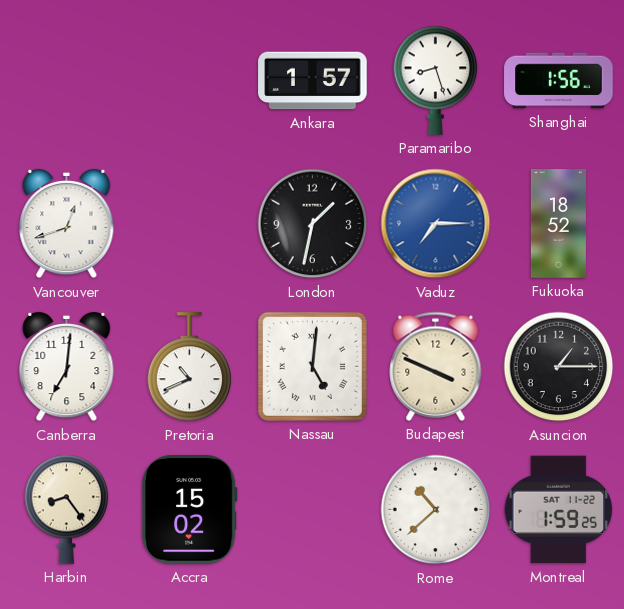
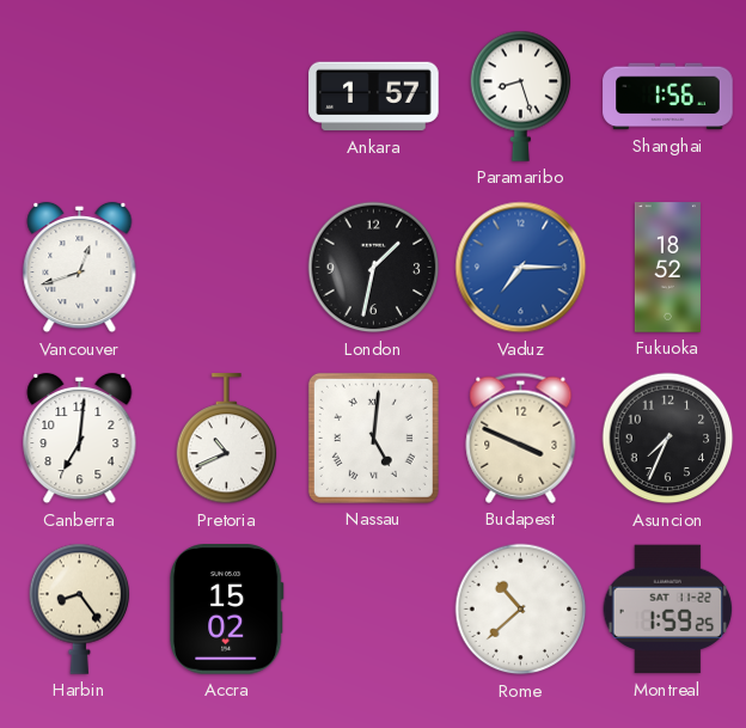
Asuncion: 1:15 -> 7:34
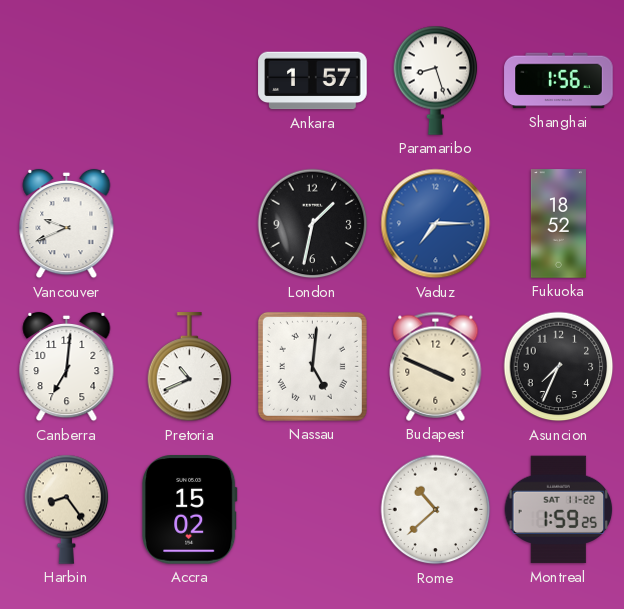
Vancouver: 12:42 -> 9:41
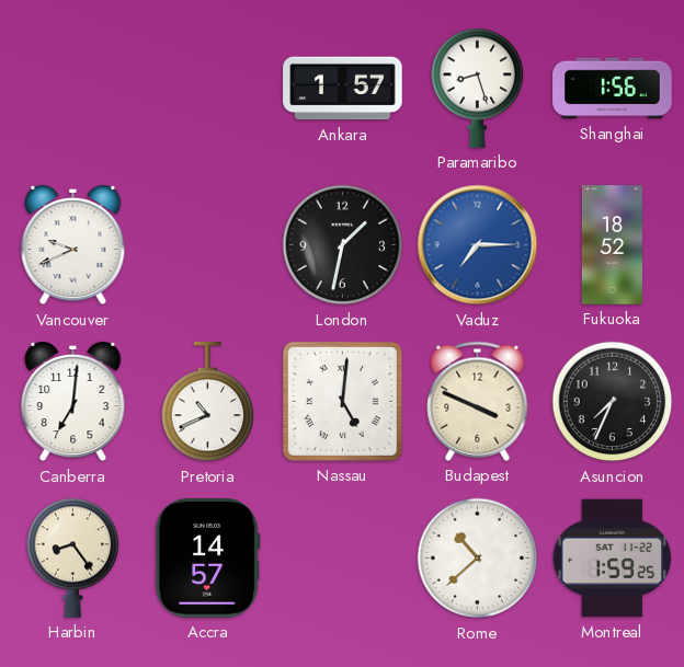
Accra: 15:02 -> 14:57
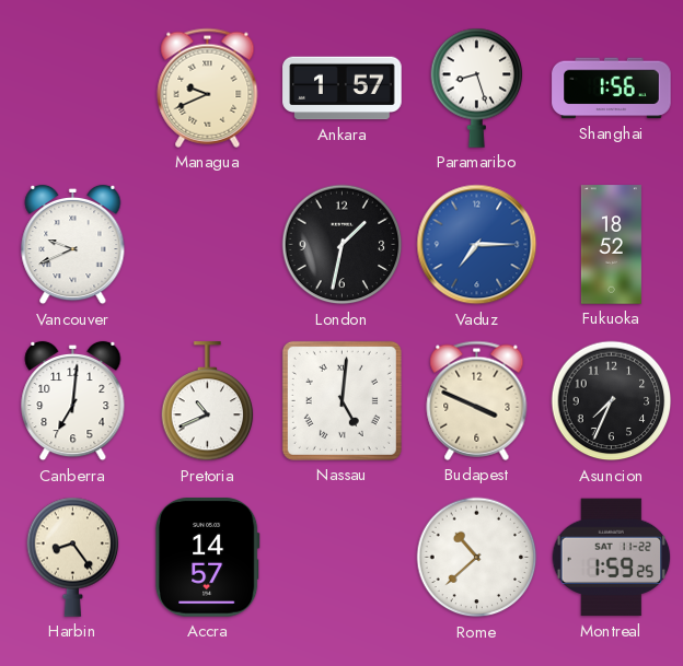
Managua: none -> 9:41
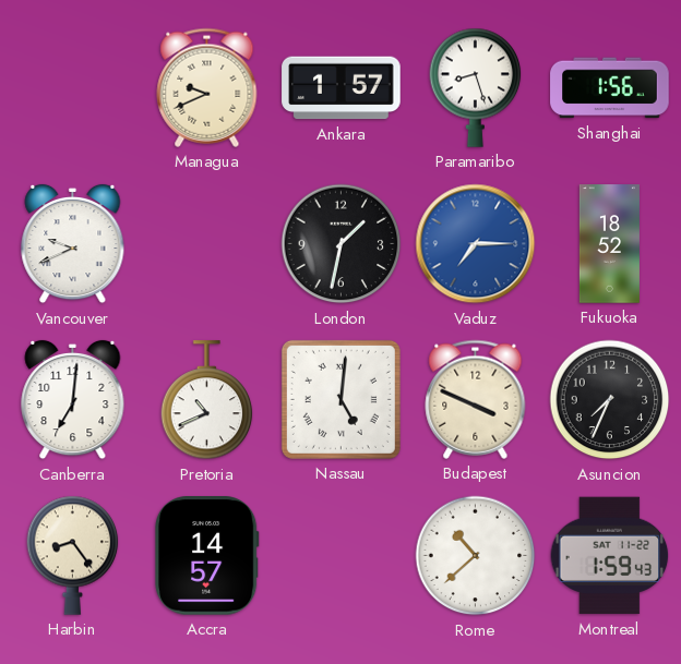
Montreal: 1:59:25 -> 1:59:43
